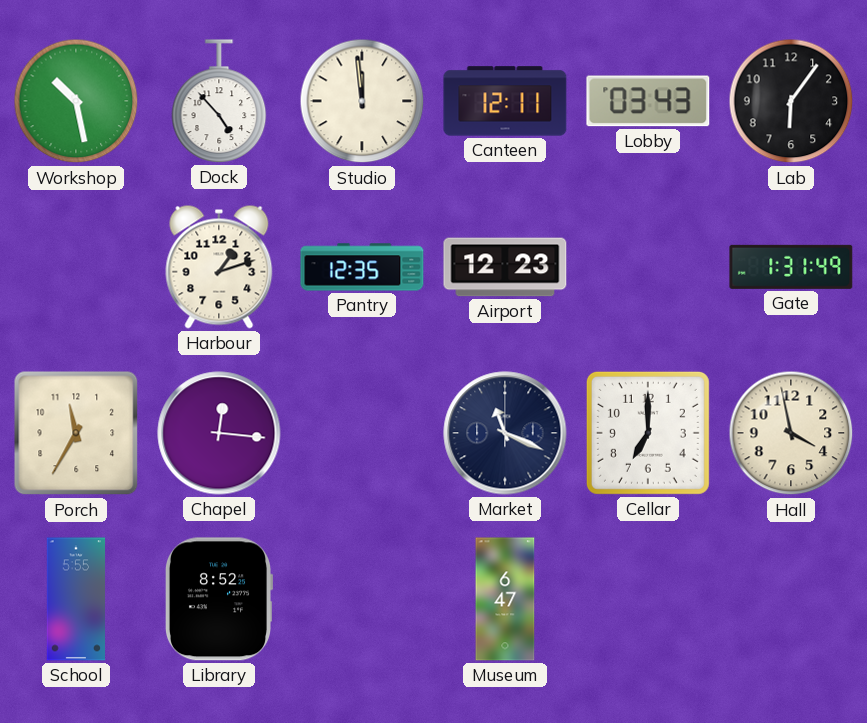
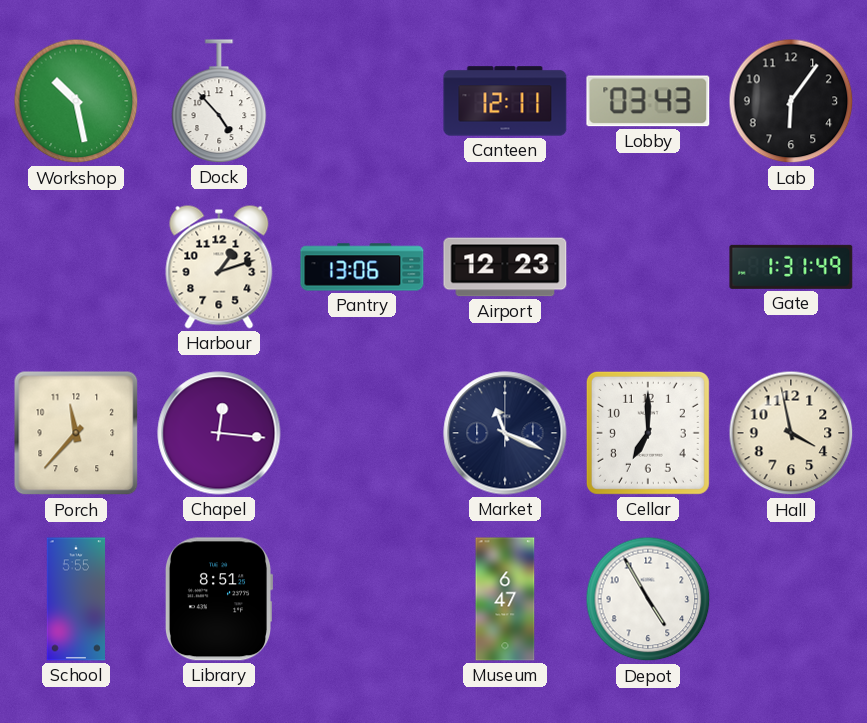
Studio: 11:59 -> none
Pantry: 12:35 -> 13:06
Porch: 11:35 -> 11:37
Library: 8:52 -> 8:51
Depot: none -> 4:55
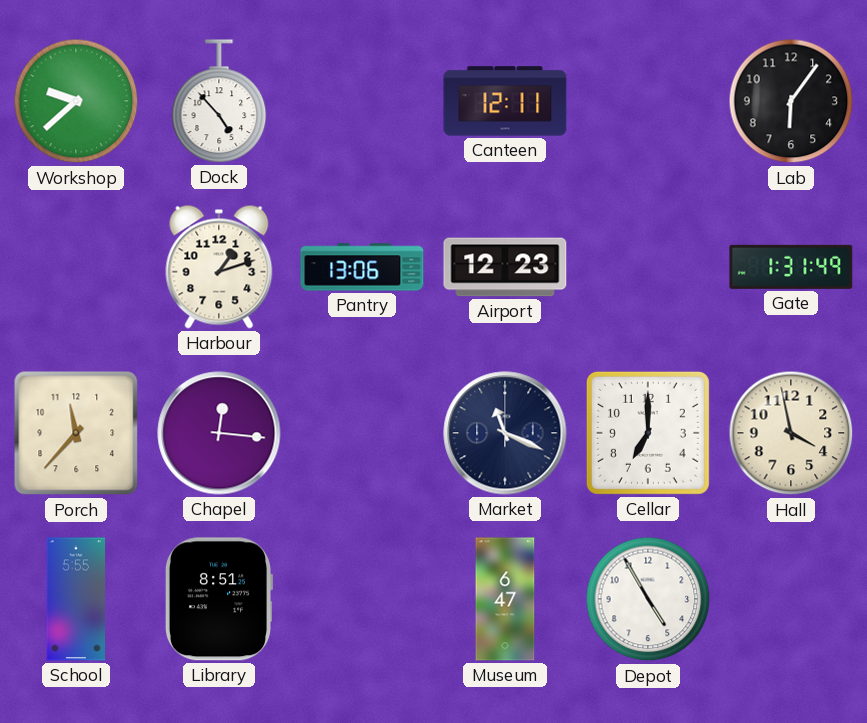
Workshop: 10:28 -> 9:38
Lobby: 03:43 -> none
